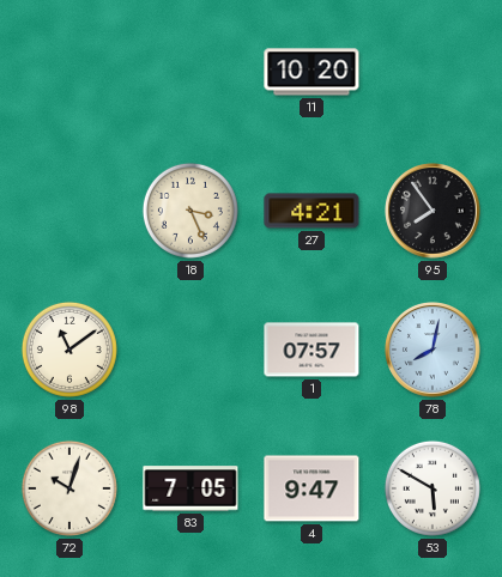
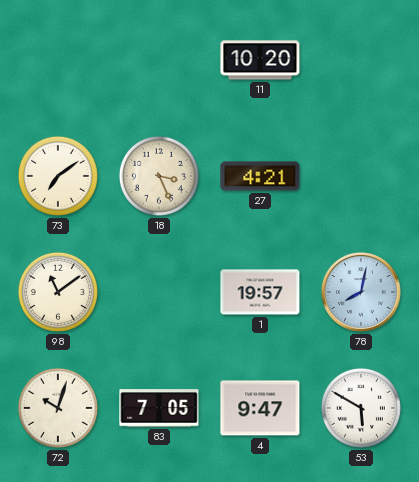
73: none -> 7:09
95: 7:54 -> none
1: 07:57 -> 19:57
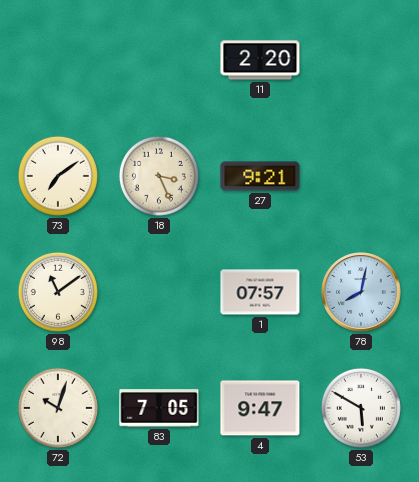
11: 10:20 -> 2:20
27: 4:21 -> 9:21
1: 19:57 -> 07:57
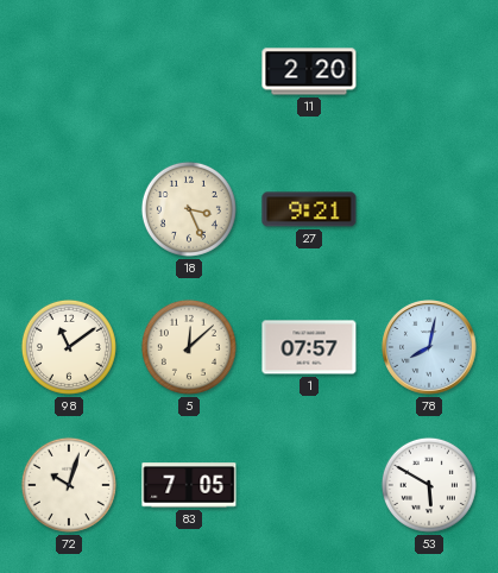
73: 7:09 -> none
5: none -> 12:08
4: 9:47 -> none
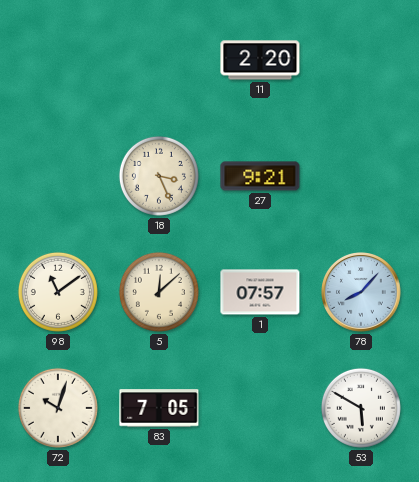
78: 8:02 -> 8:07
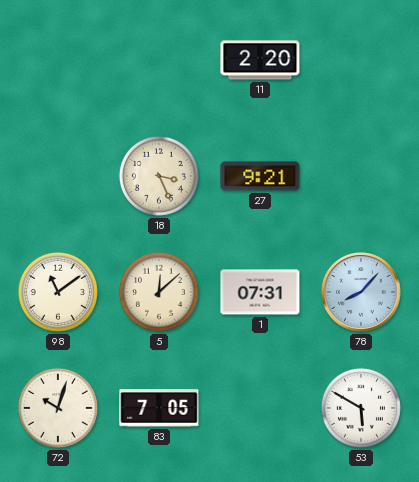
1: 07:57 -> 07:31
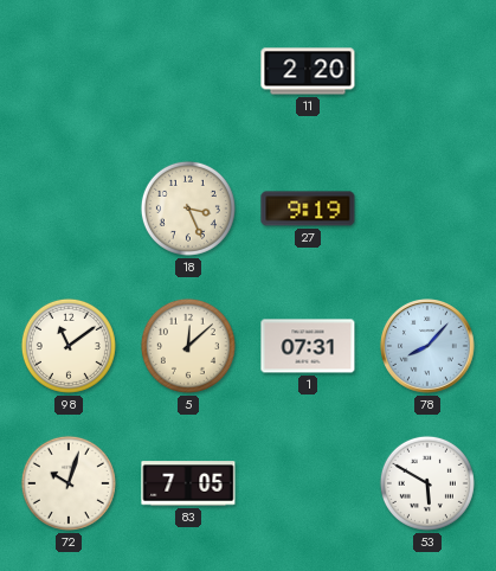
27: 9:21 -> 9:19
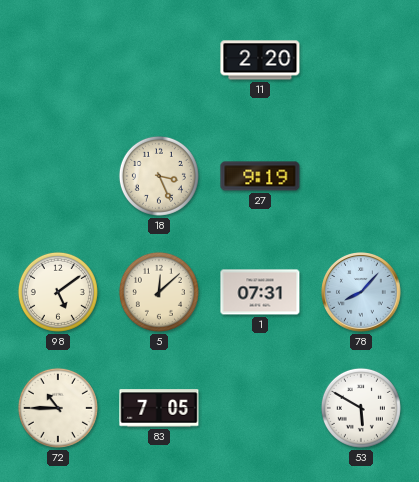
98: 11:09 -> 5:09
72: 10:03 -> 10:45
